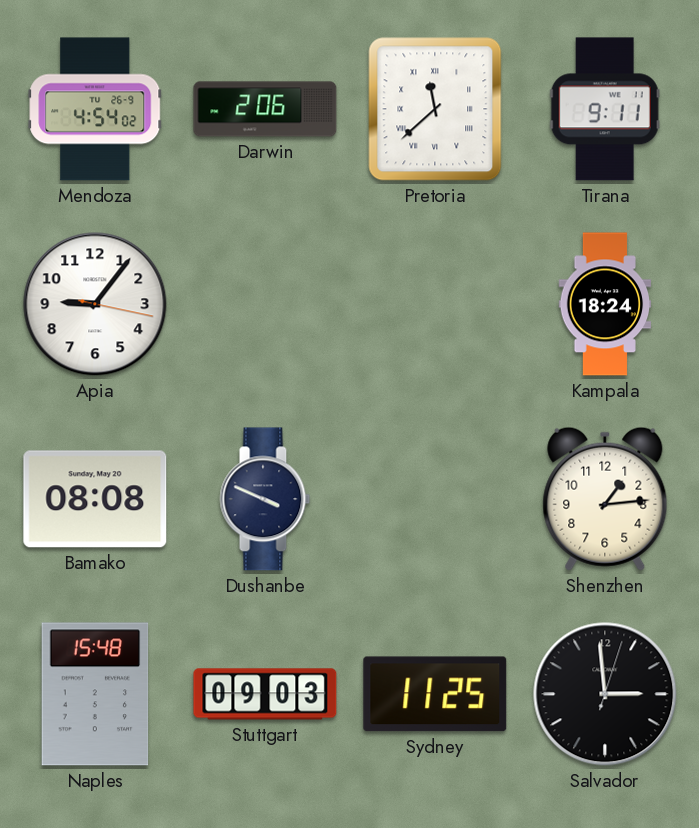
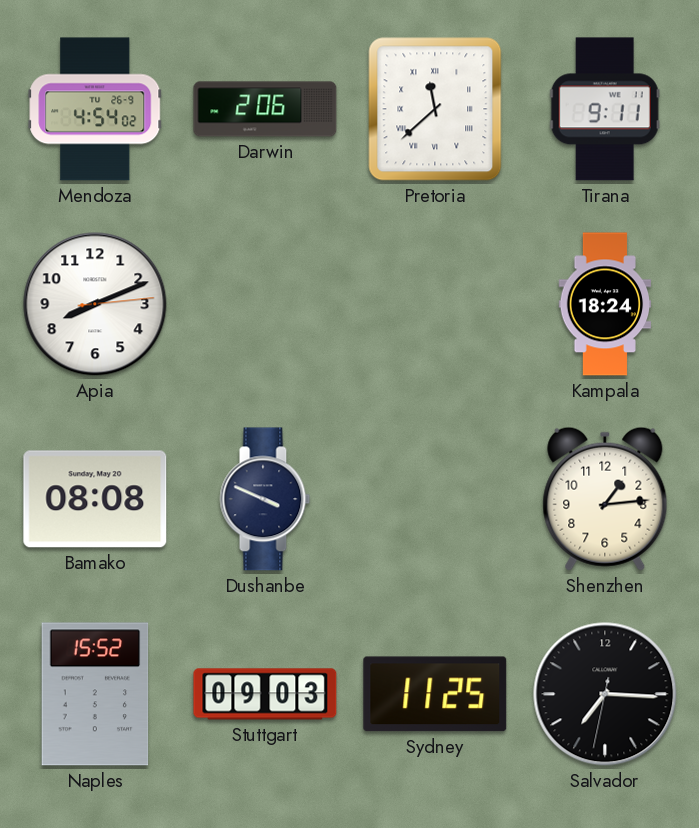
Apia: 9:06 -> 8:11
Naples: 15:48 -> 15:52
Salvador: 2:59 -> 7:15
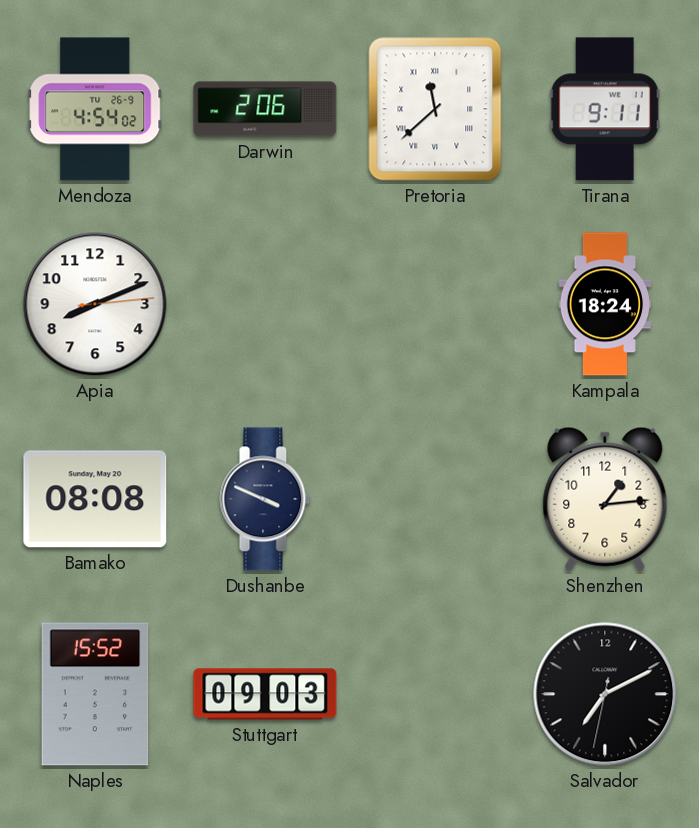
Sydney: 11:25 -> none
Salvador: 7:15 -> 7:10
